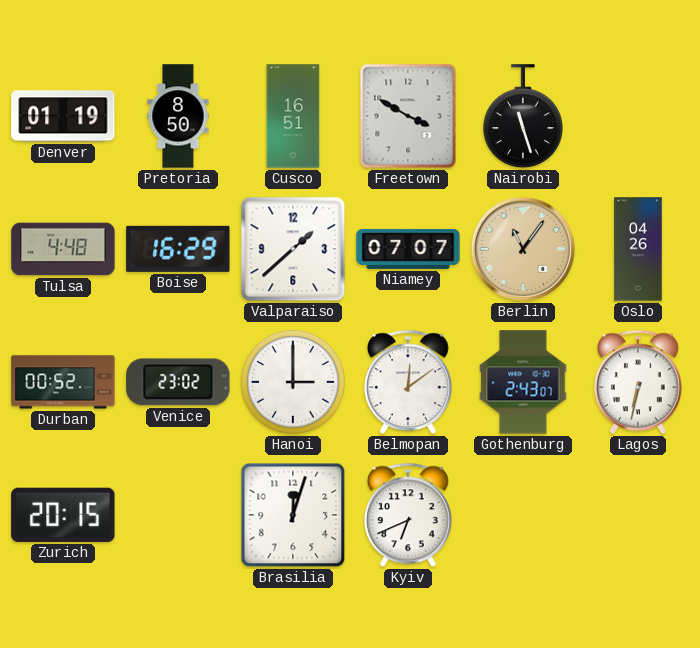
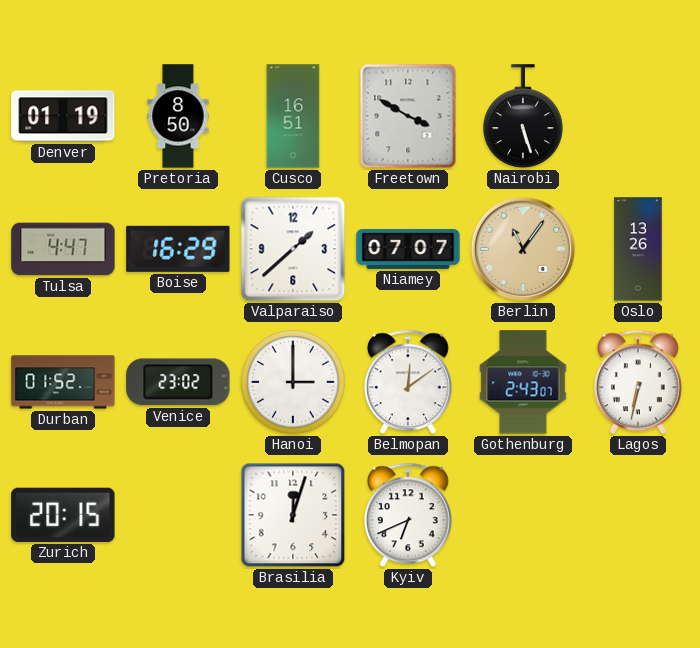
Nairobi: 11:27 -> 5:27
Tulsa: 4:48 -> 4:47
Oslo: 04:26 -> 13:26
Durban: 00:52 -> 01:52
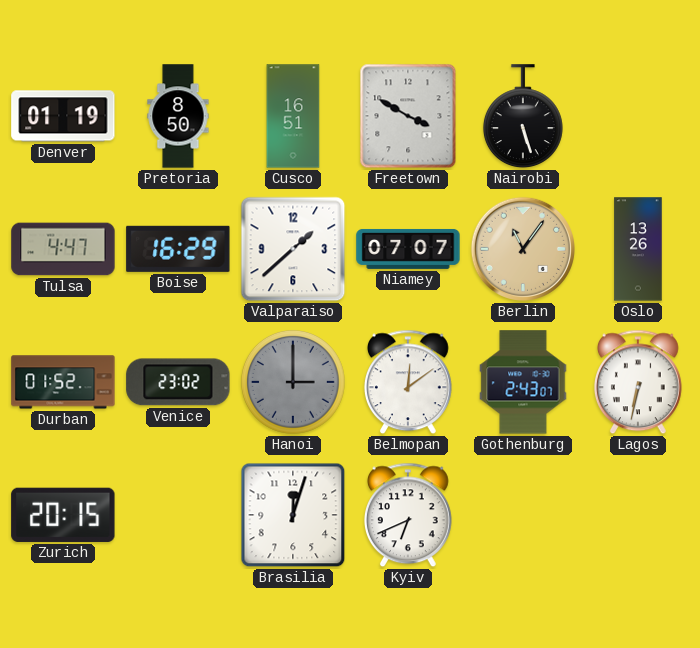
Hanoi dial: white -> grey
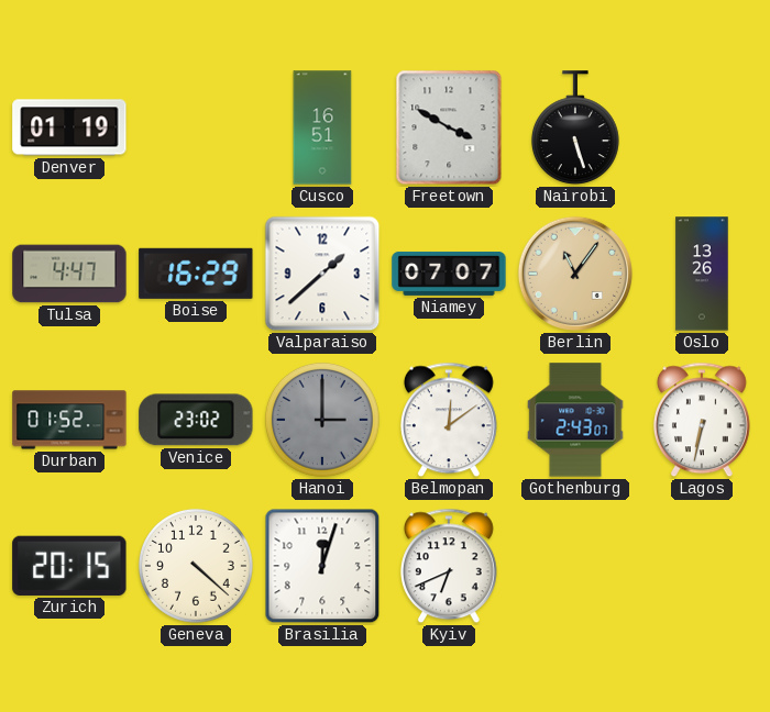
Pretoria: 8:50 -> none
Geneva: none -> 4:22
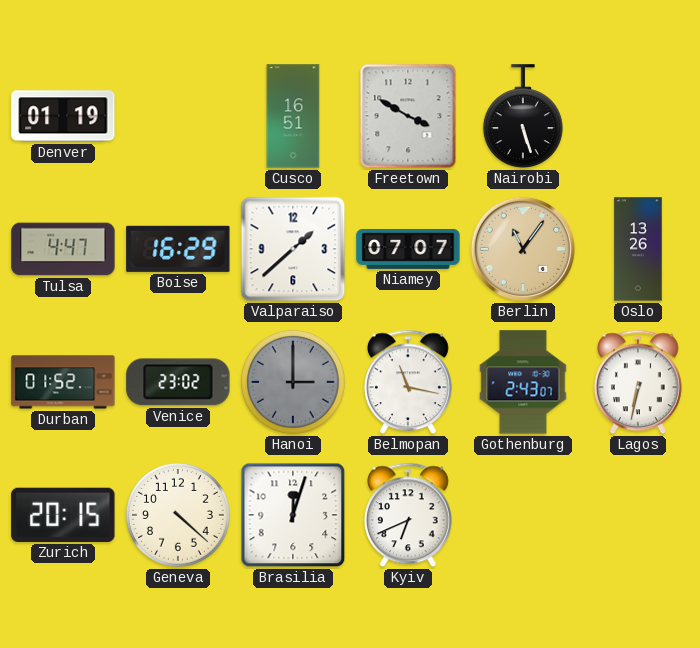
Belmopan: 12:09 -> 11:17
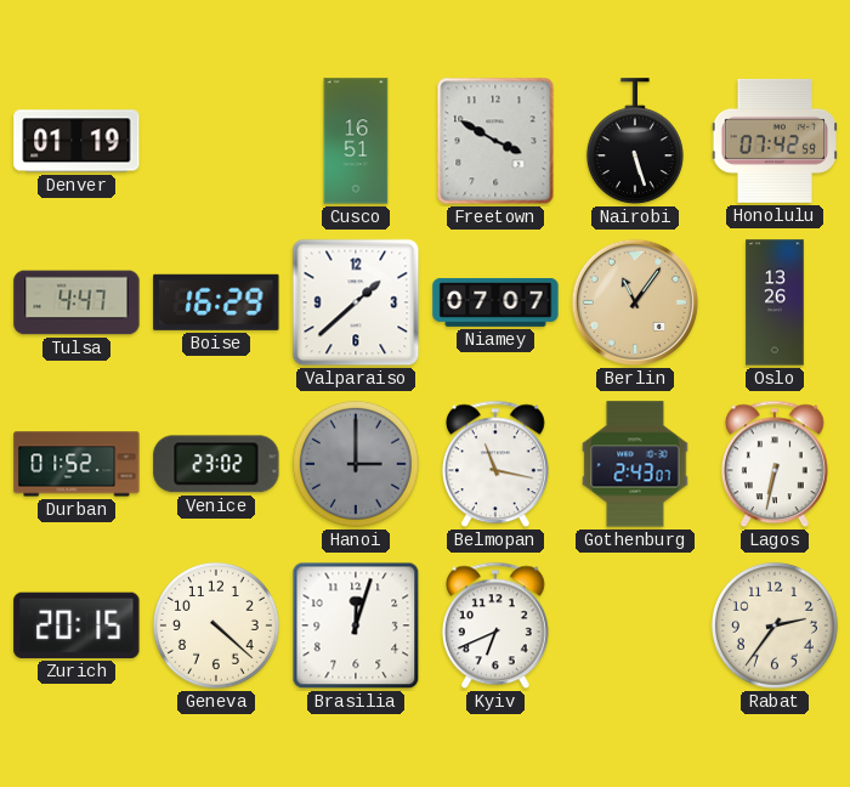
Honolulu: none -> 07:42
Rabat: none -> 2:36
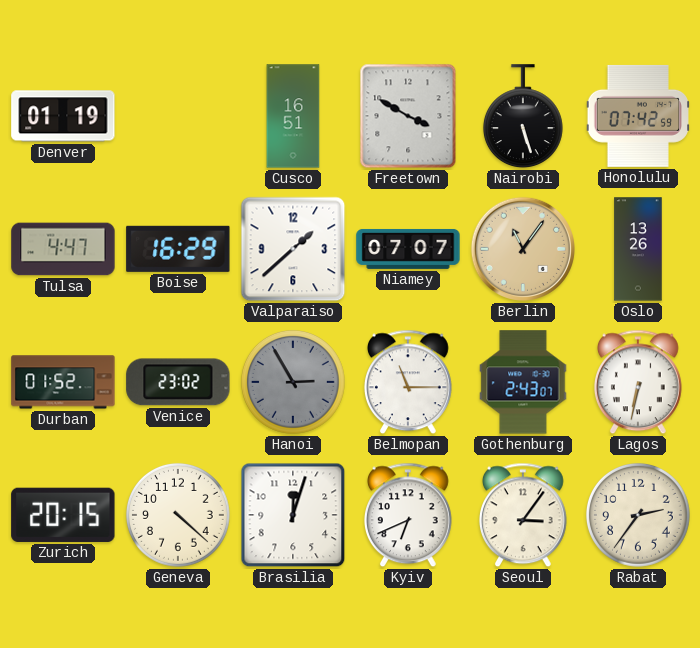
Hanoi: 3:00 -> 2:55
Belmopan: 11:17 -> 11:15
Seoul: none -> 3:06
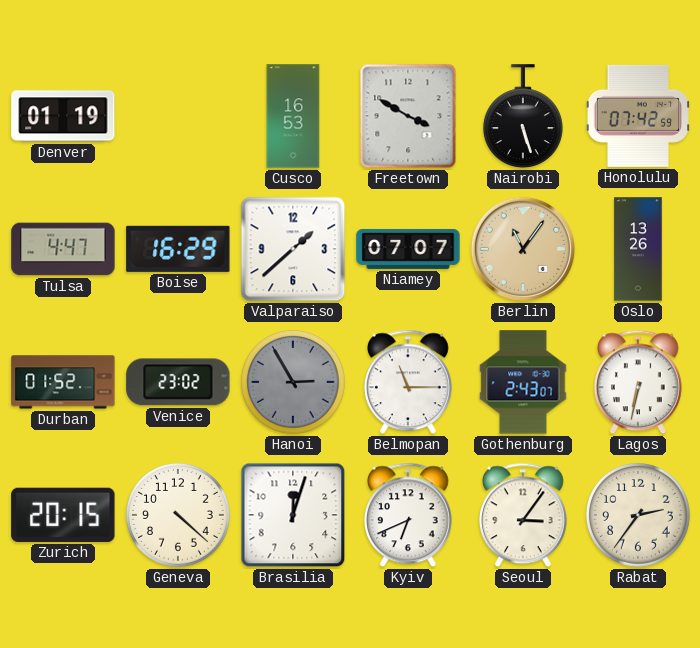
Cusco: 16:51 -> 16:53
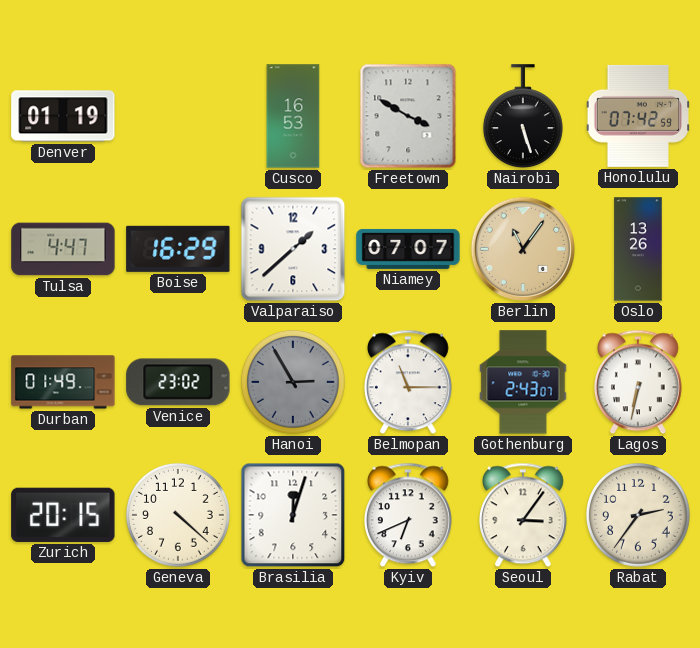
Durban: 01:52 -> 01:49
